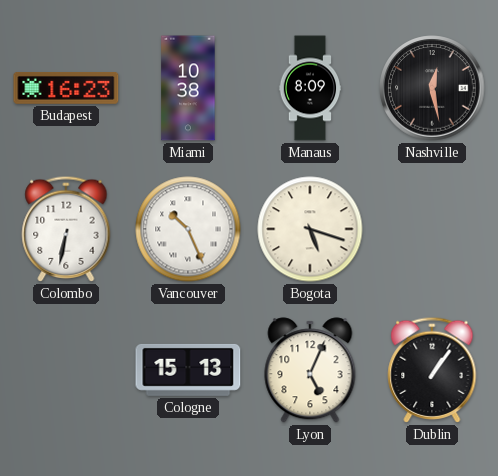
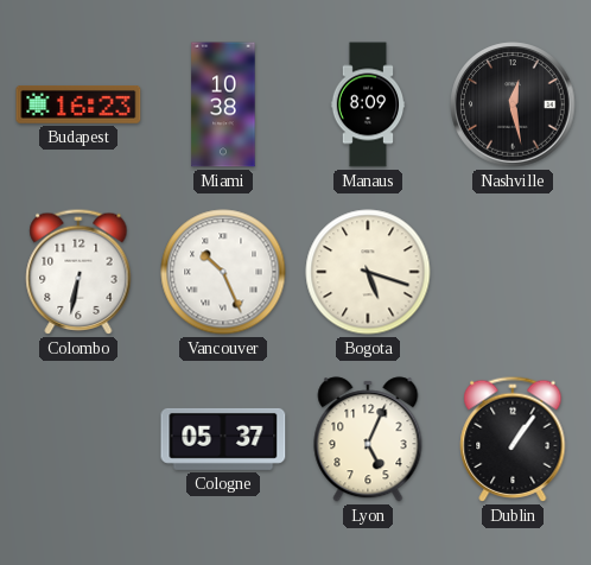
Cologne: 15:13 -> 05:37
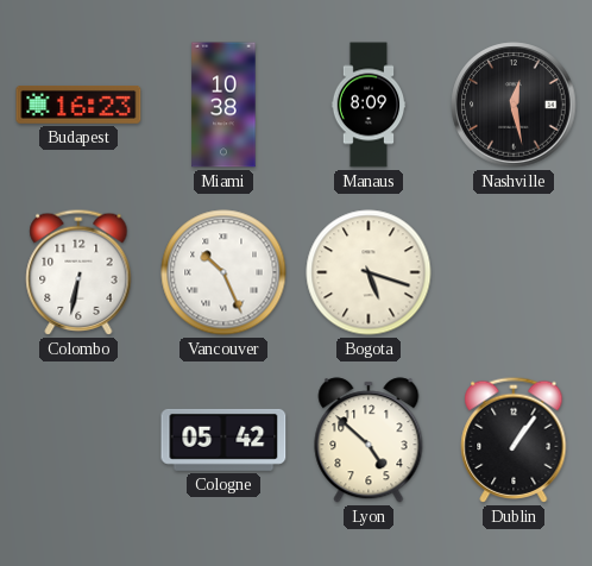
Cologne: 05:37 -> 05:42
Lyon: 5:04 -> 4:52
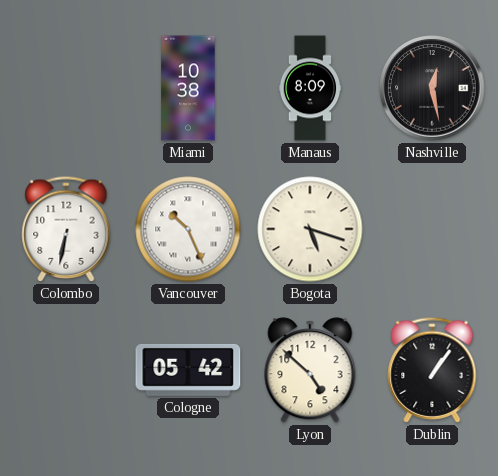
Budapest: 16:23 -> none
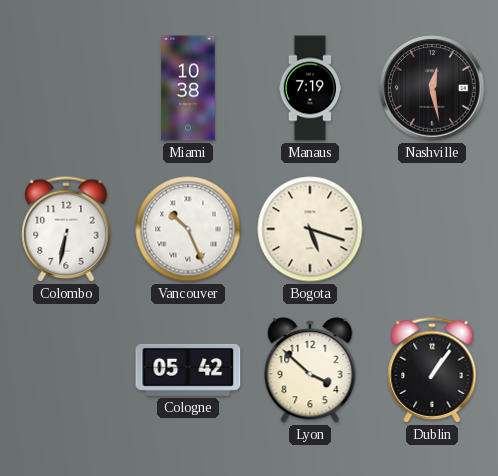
Manaus: 8:09 -> 7:19
Lyon: 4:52 -> 3:52
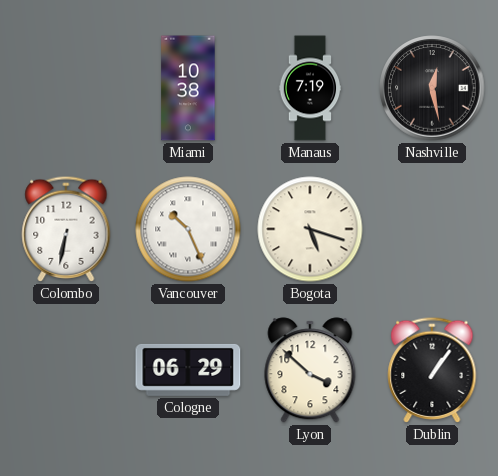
Cologne: 05:42 -> 06:29
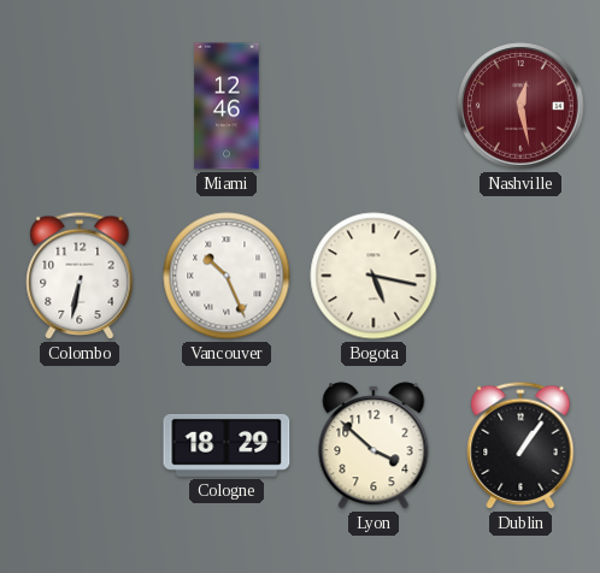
Miami: 10:38 -> 12:46
Manaus: 7:19 -> none
Nashville dial: black -> burgundy
Bogota: 5:18 -> 5:17
Cologne: 06:29 -> 18:29
